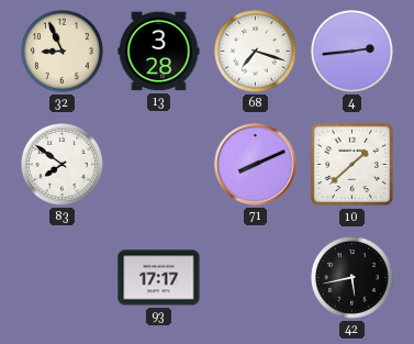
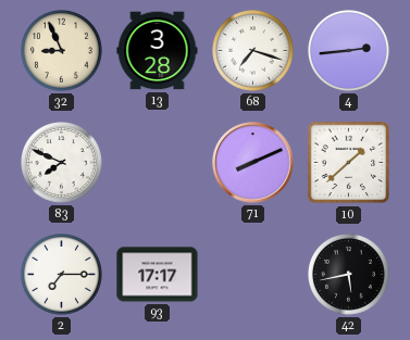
83: 7:51 -> 7:49
2: none -> 7:15
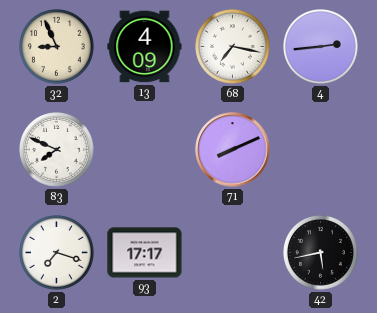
13: 3:28 -> 4:09
68: 7:18 -> 7:17
10: 1:38 -> none
2: 7:15 -> 7:18
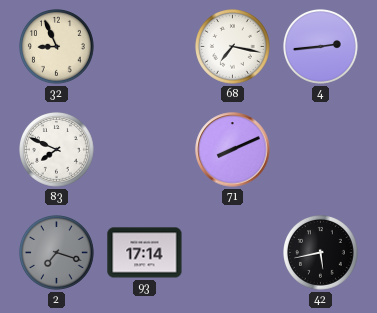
13: 4:09 -> none
2 dial: white -> grey
93: 17:17 -> 17:14
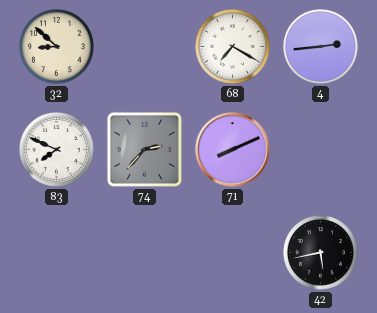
32: 8:56 -> 8:52
68: 7:17 -> 7:20
74: none -> 2:37
2: 7:18 -> none
93: 17:14 -> none
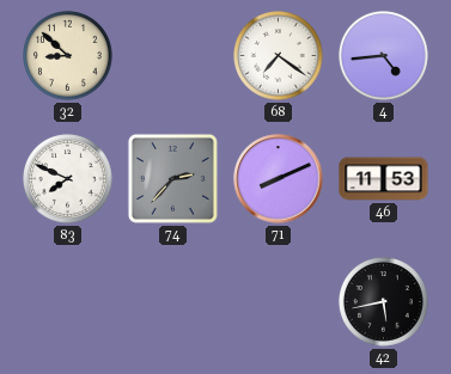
68: 7:20 -> 7:21
4: 2:44 -> 4:44
46: none -> 11:53
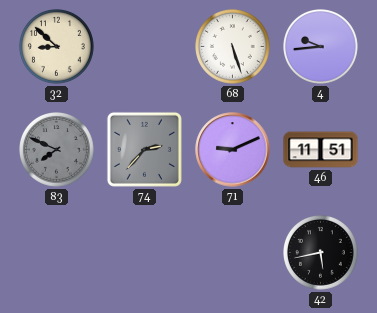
68: 7:21 -> 5:27
4: 4:44 -> 9:44
83 dial: white -> grey
71: 8:11 -> 9:11
46: 11:53 -> 11:51
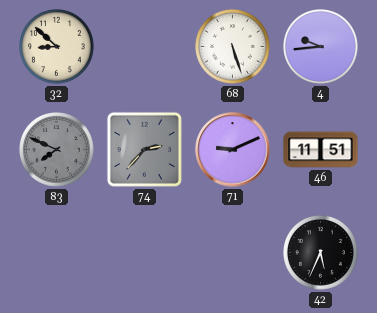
42: 5:43 -> 5:34
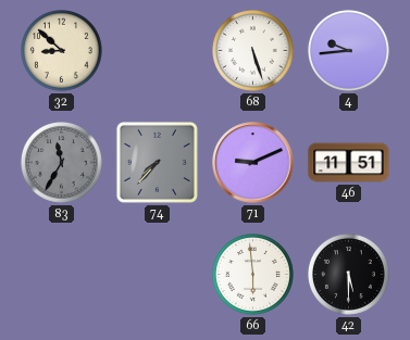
83: 7:49 -> 11:35
74: 2:37 -> 7:37
66: none -> 5:59
42: 5:34 -> 5:30
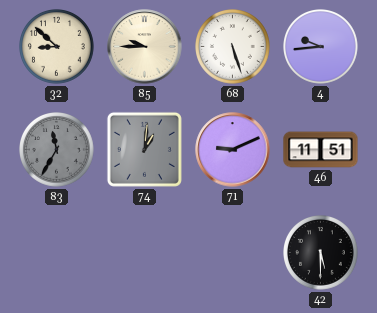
85: none -> 9:45
74: 7:37 -> 1:01
66: 5:59 -> none
